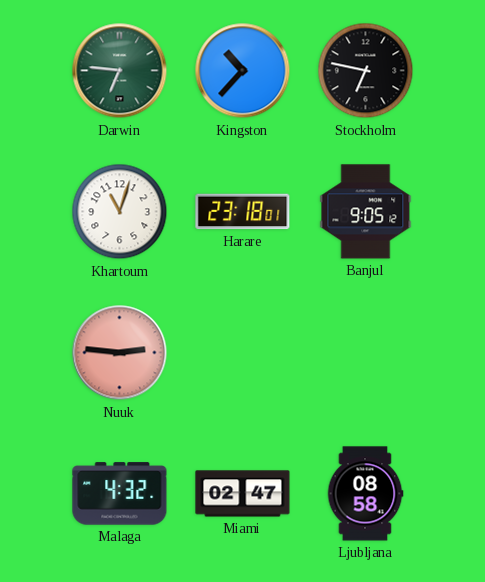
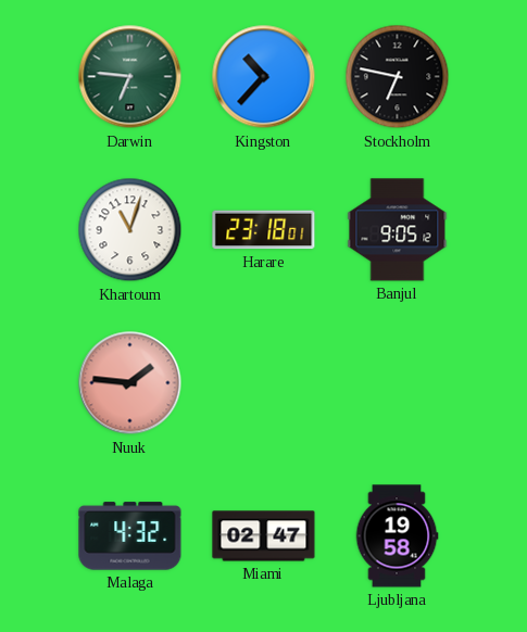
Nuuk: 2:46 -> 1:46
Ljubljana: 08:58 -> 19:58
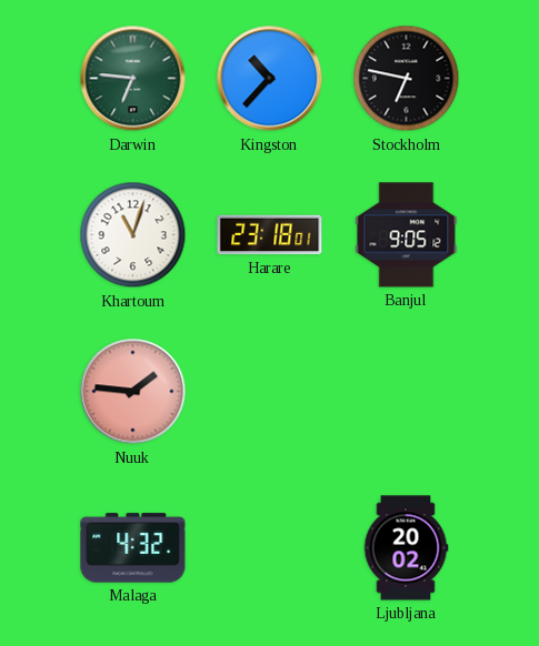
Miami: 02:47 -> none
Ljubljana: 19:58 -> 20:02
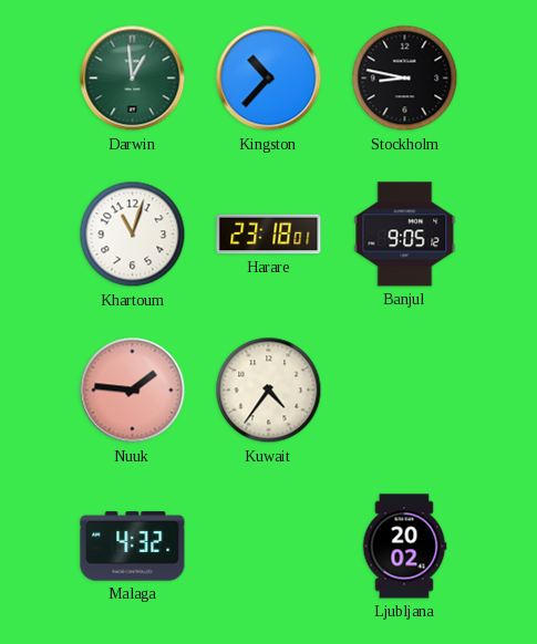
Darwin: 6:46 -> 12:59
Stockholm: 6:47 -> 8:47
Kuwait: none -> 4:36
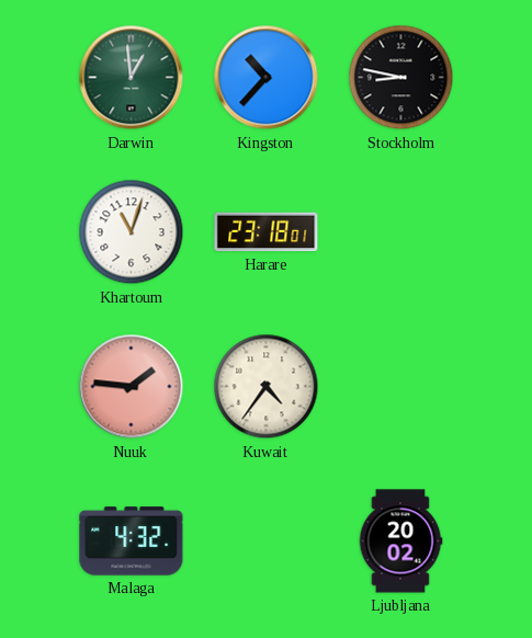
Banjul: 9:05 -> none
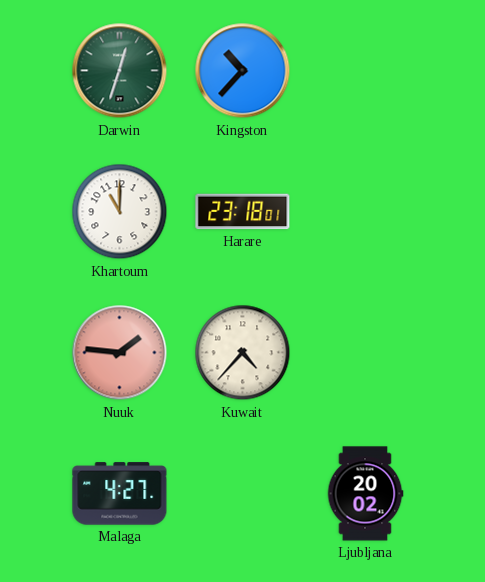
Darwin: 12:59 -> 12:33
Stockholm: 8:47 -> none
Khartoum: 11:03 -> 11:00
Kuwait: 4:36 -> 4:37
Malaga: 4:32 -> 4:27
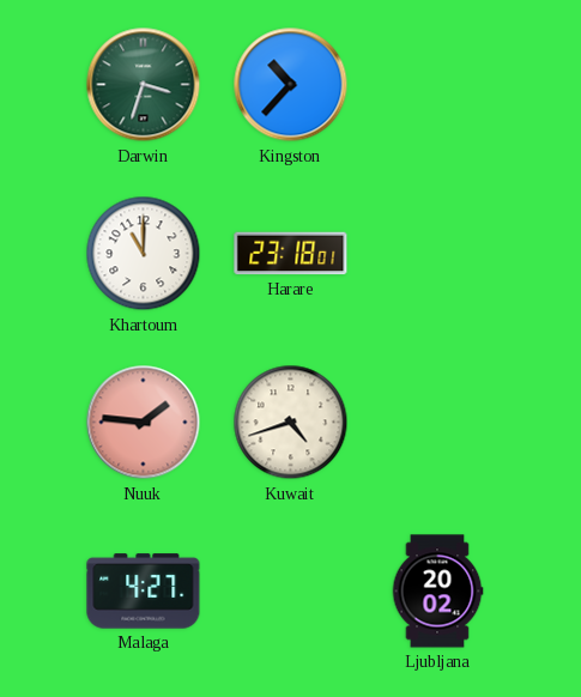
Darwin: 12:33 -> 3:33
Kuwait: 4:37 -> 4:42
